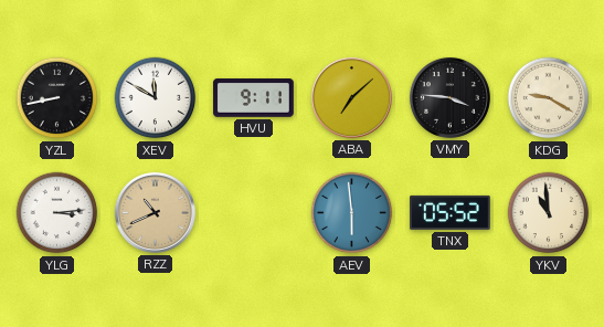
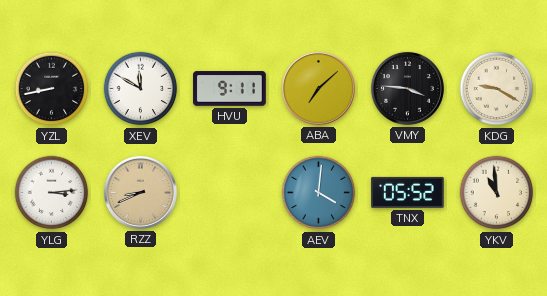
RZZ: 10:41 -> 8:41
AEV: 5:59 -> 4:01
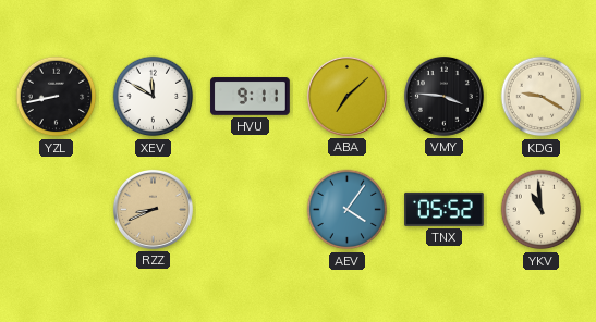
YLG: 3:14 -> none
AEV: 4:01 -> 4:06
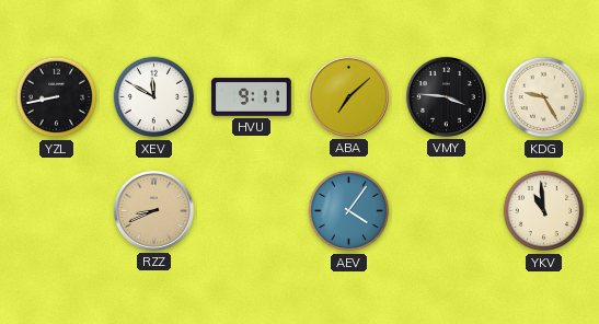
KDG: 9:20 -> 9:25
TNX: 05:52 -> none
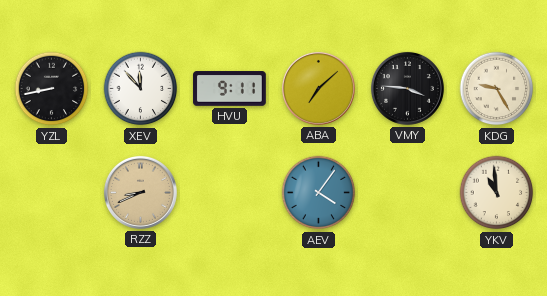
XEV: 11:50 -> 11:53
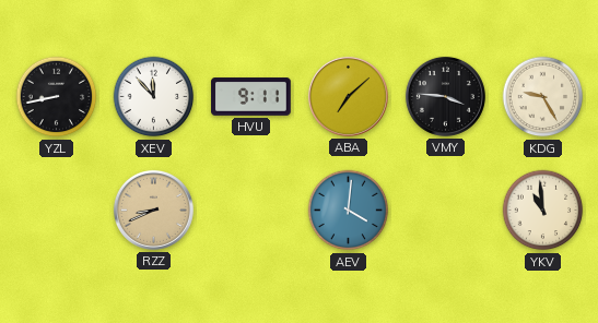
AEV: 4:06 -> 4:01
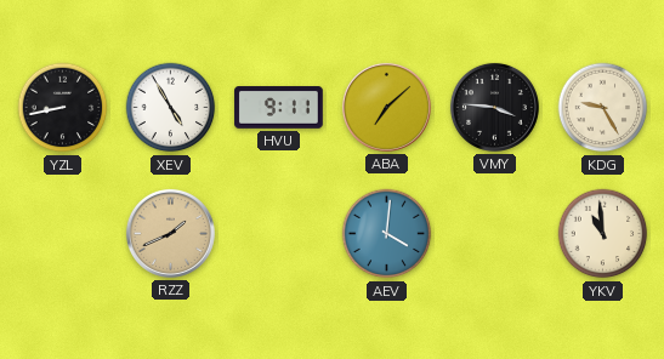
XEV: 11:53 -> 4:55
RZZ: 8:41 -> 1:41
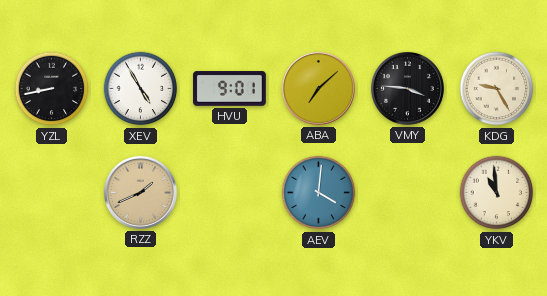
HVU: 9:11 -> 9:01
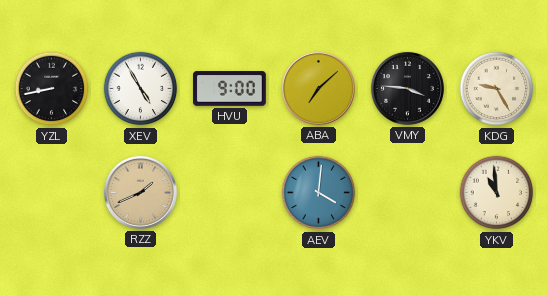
HVU: 9:01 -> 9:00
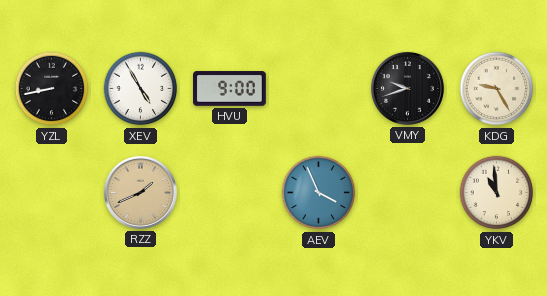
ABA: 7:08 -> none
VMY: 3:46 -> 9:42
AEV: 4:01 -> 3:56
